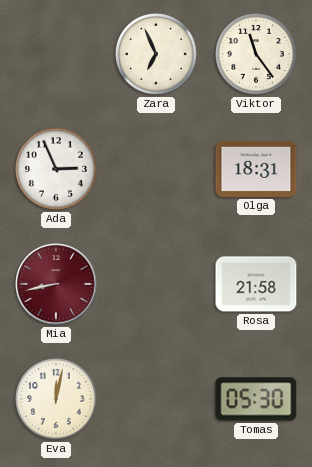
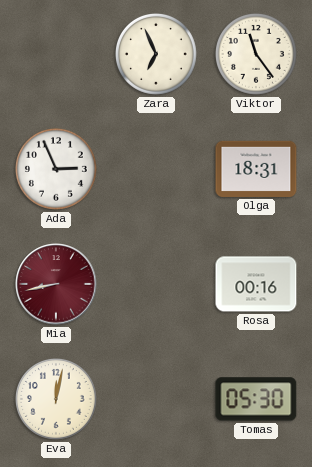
Rosa: 21:58 -> 00:16
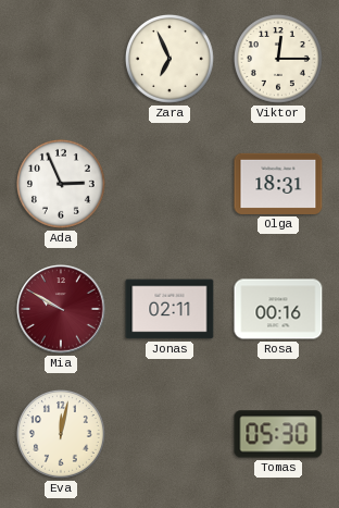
Viktor: 11:24 -> 12:15
Mia: 8:43 -> 9:50
Jonas: none -> 02:11
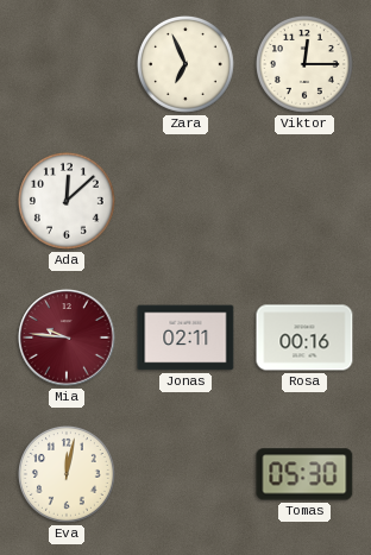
Ada: 2:56 -> 12:08
Olga: 18:31 -> none
Mia: 9:50 -> 9:46
